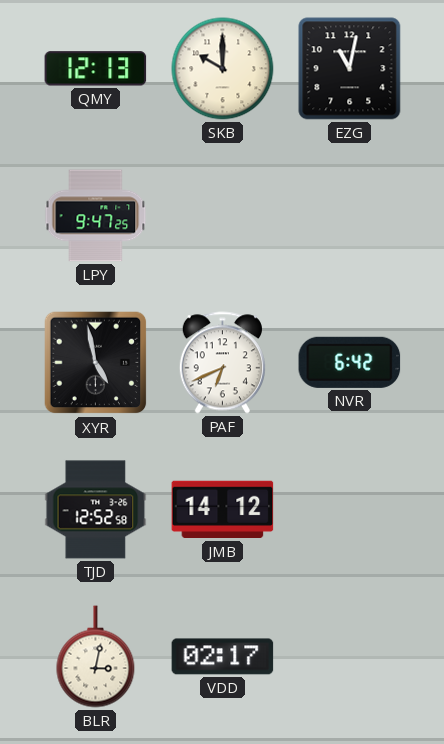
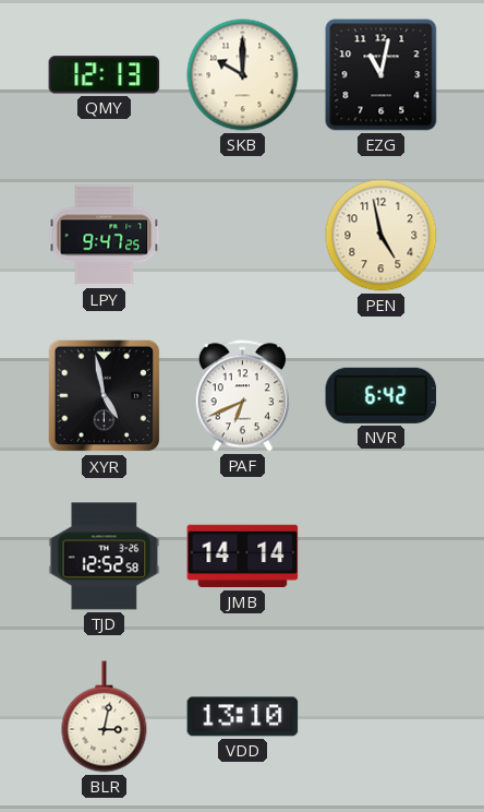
PEN: none -> 4:58
JMB: 14:12 -> 14:14
VDD: 02:17 -> 13:10
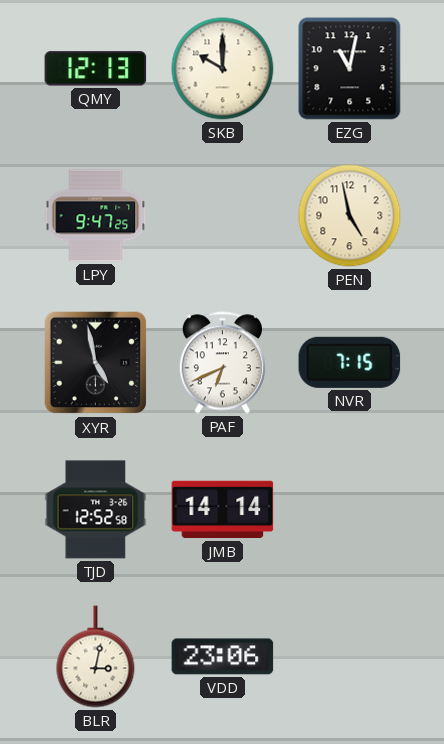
NVR: 6:42 -> 7:15
VDD: 13:10 -> 23:06
